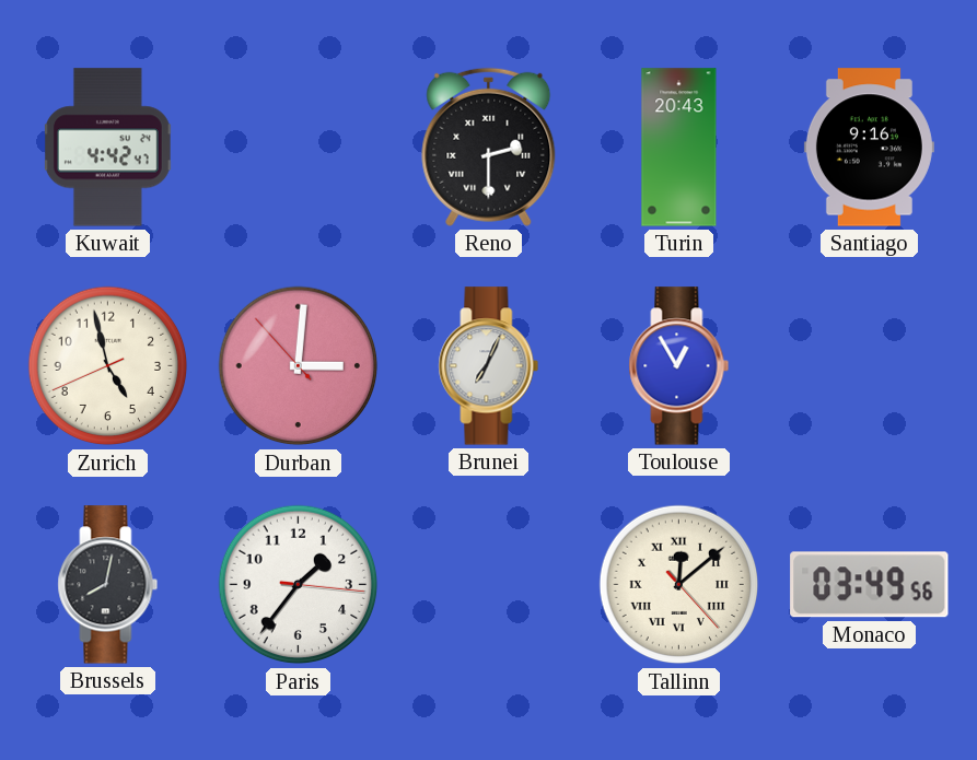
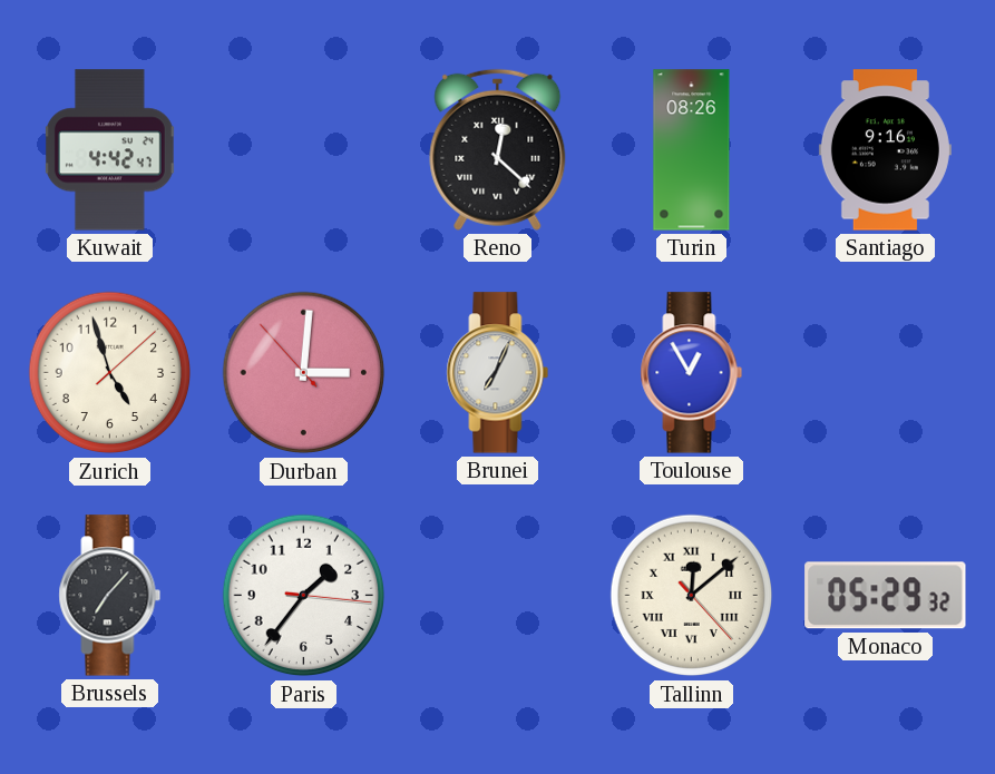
Reno: 2:30 -> 12:22
Turin: 20:43 -> 08:26
Zurich: 4:57:41 -> 4:57:08
Brussels: 8:02 -> 7:07
Monaco: 03:49 -> 05:29
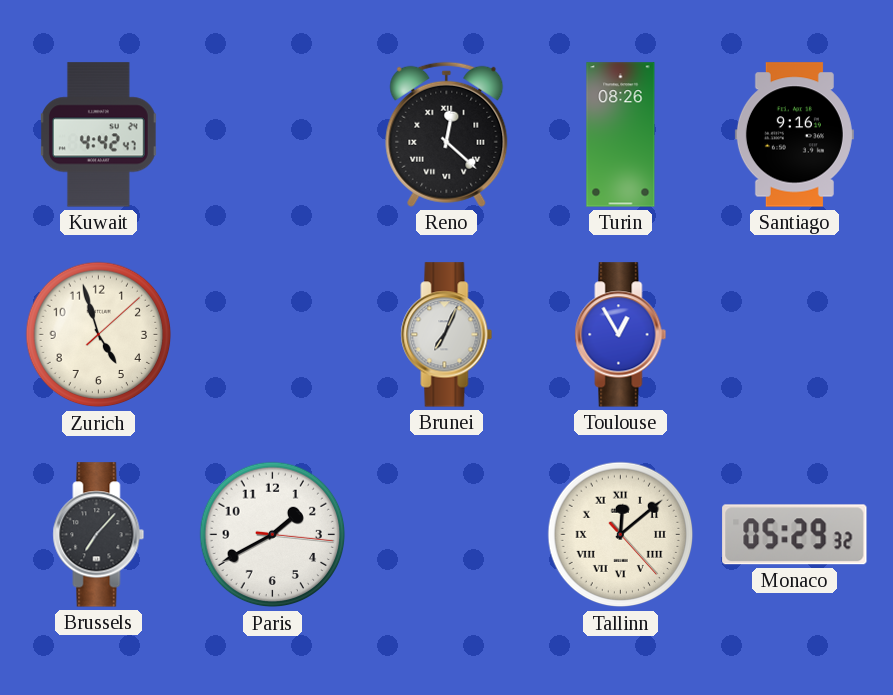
Durban: 3:00 -> none
Paris: 1:36 -> 1:40
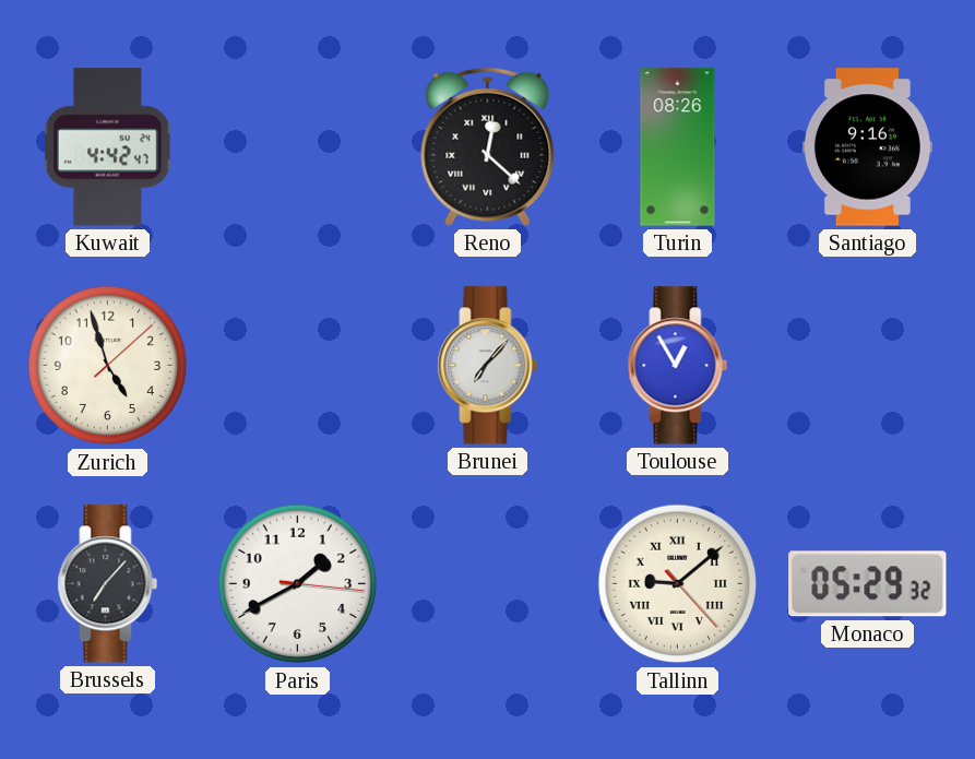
Brunei: 7:04 -> 7:07
Tallinn: 12:08 -> 9:08
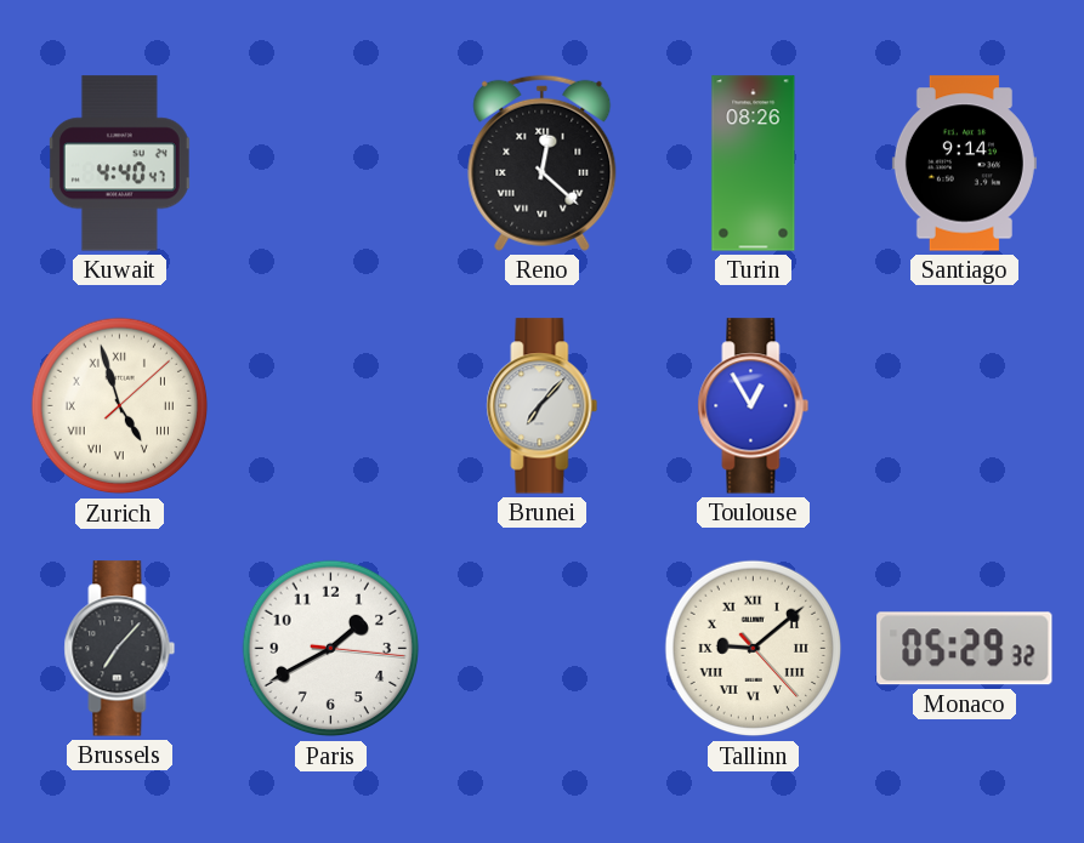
Kuwait: 4:42 -> 4:40
Santiago: 9:16 -> 9:14
Zurich numerals: Arabic -> Roman
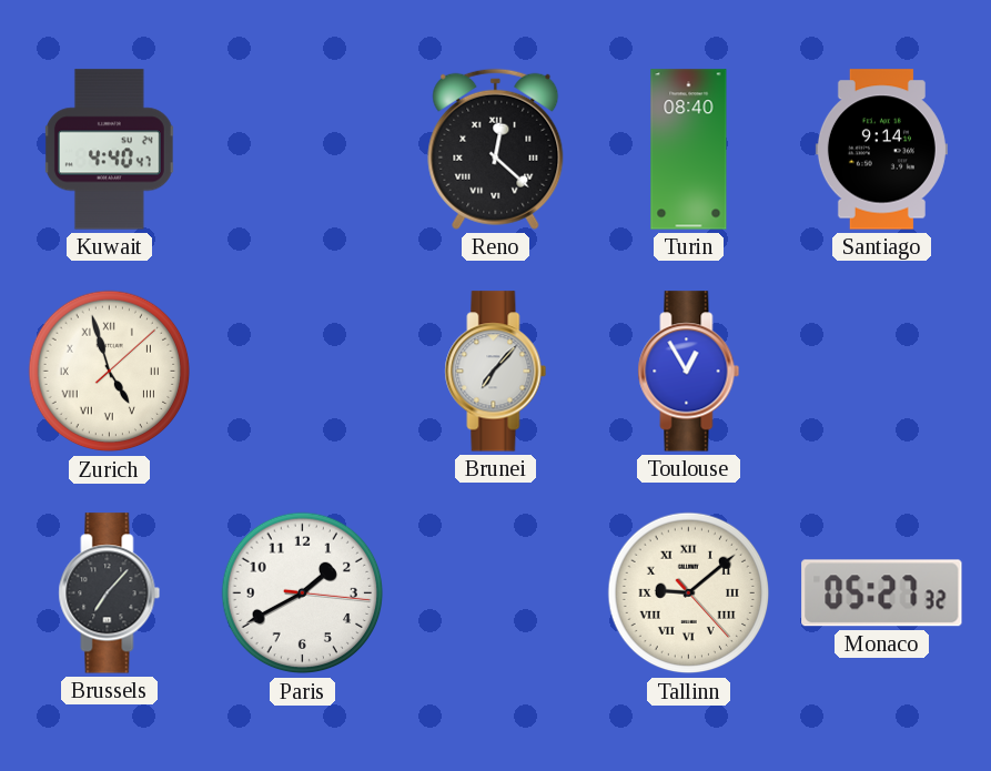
Turin: 08:26 -> 08:40
Monaco: 05:29 -> 05:27
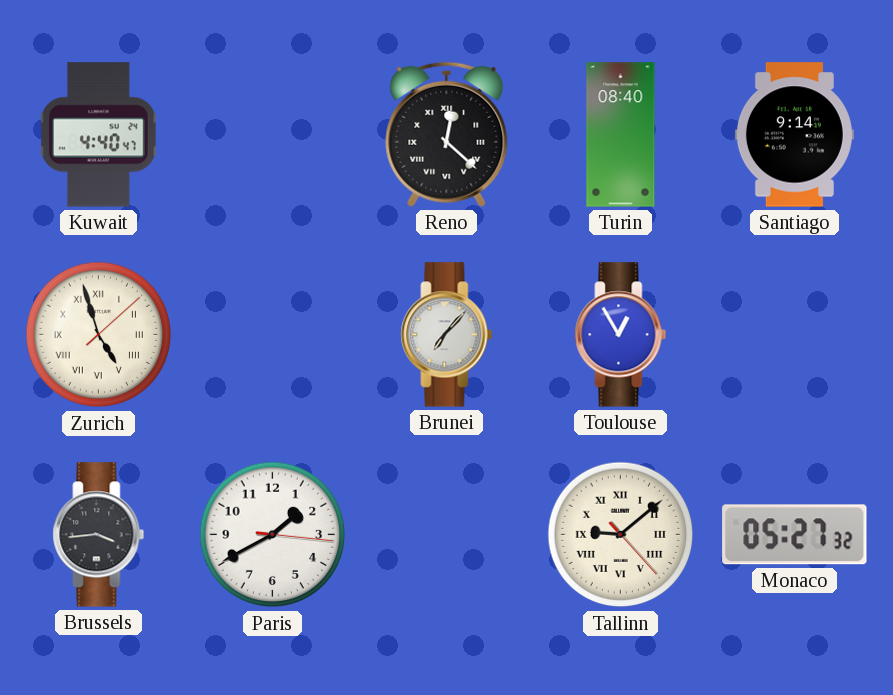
Brussels: 7:07 -> 3:44
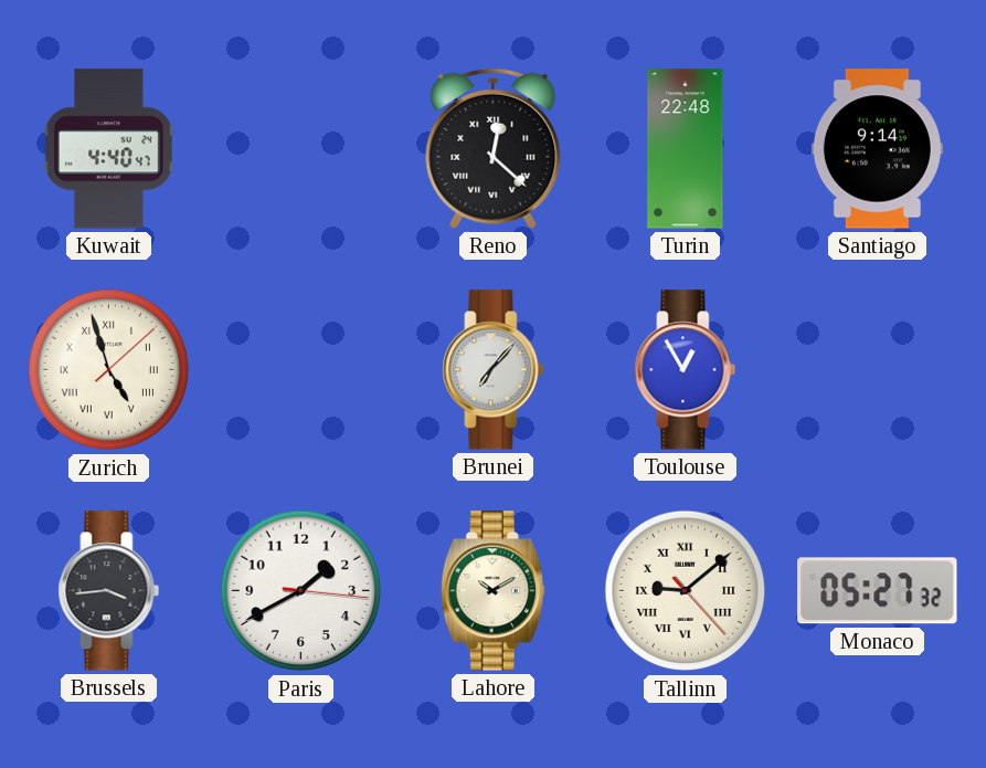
Turin: 08:40 -> 22:48
Lahore: none -> 10:10
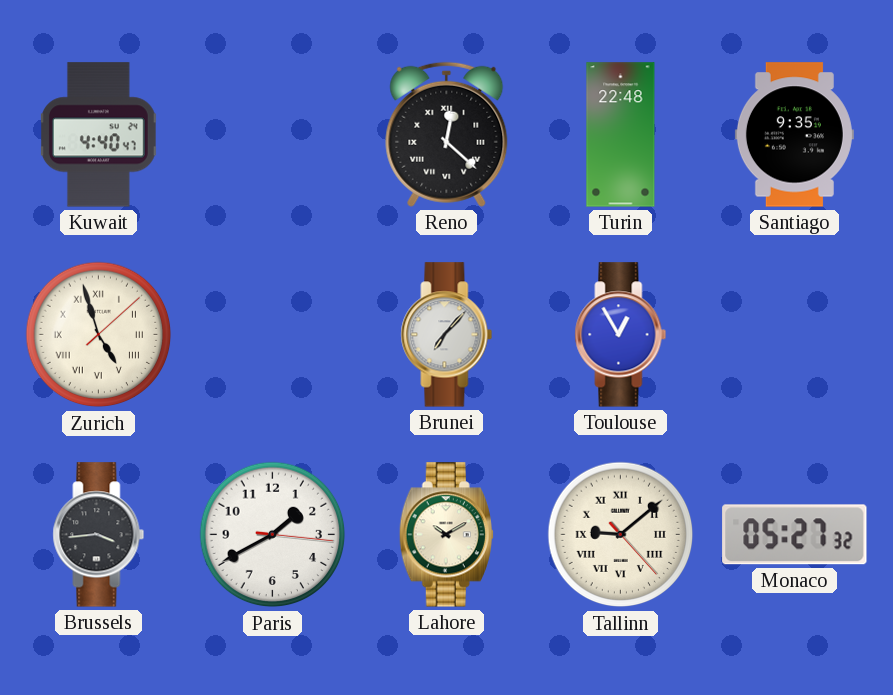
Santiago: 9:14 -> 9:35
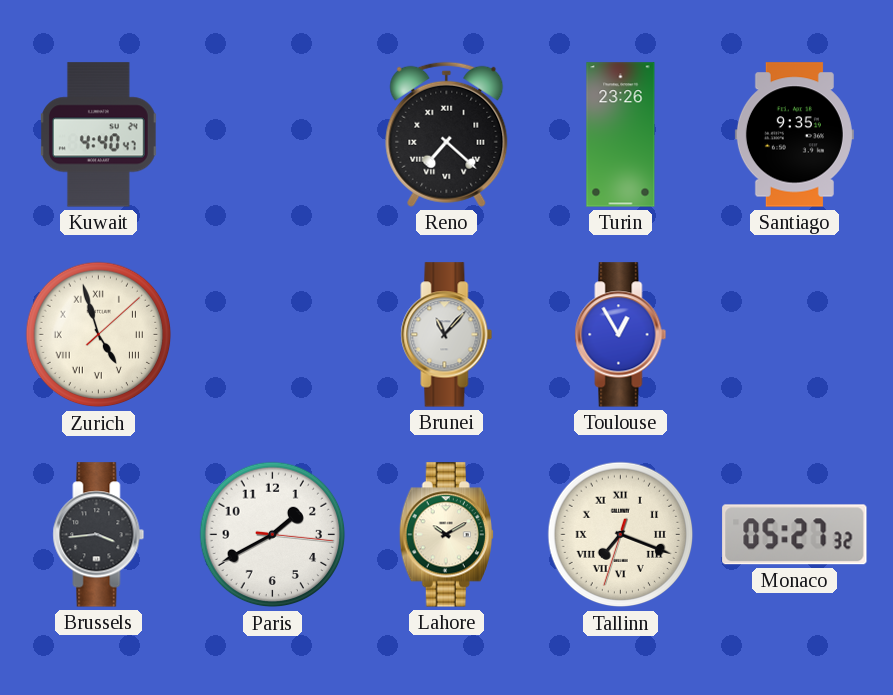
Reno: 12:22 -> 7:22
Turin: 22:48 -> 23:26
Brunei: 7:07 -> 11:07
Tallinn: 9:08 -> 7:18
